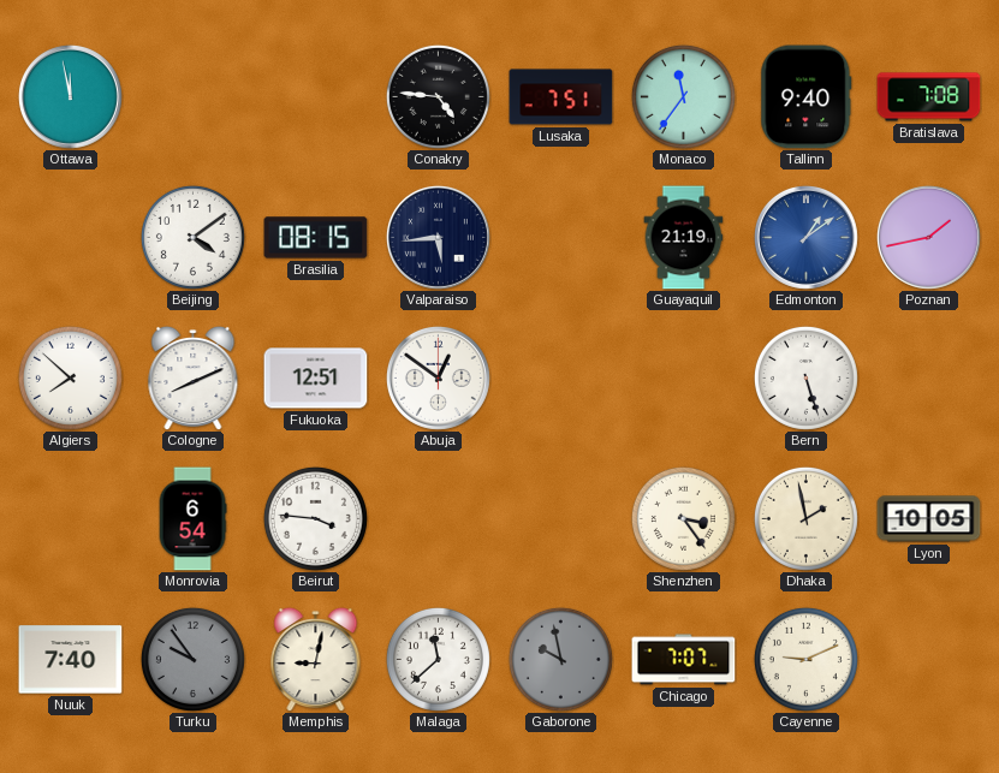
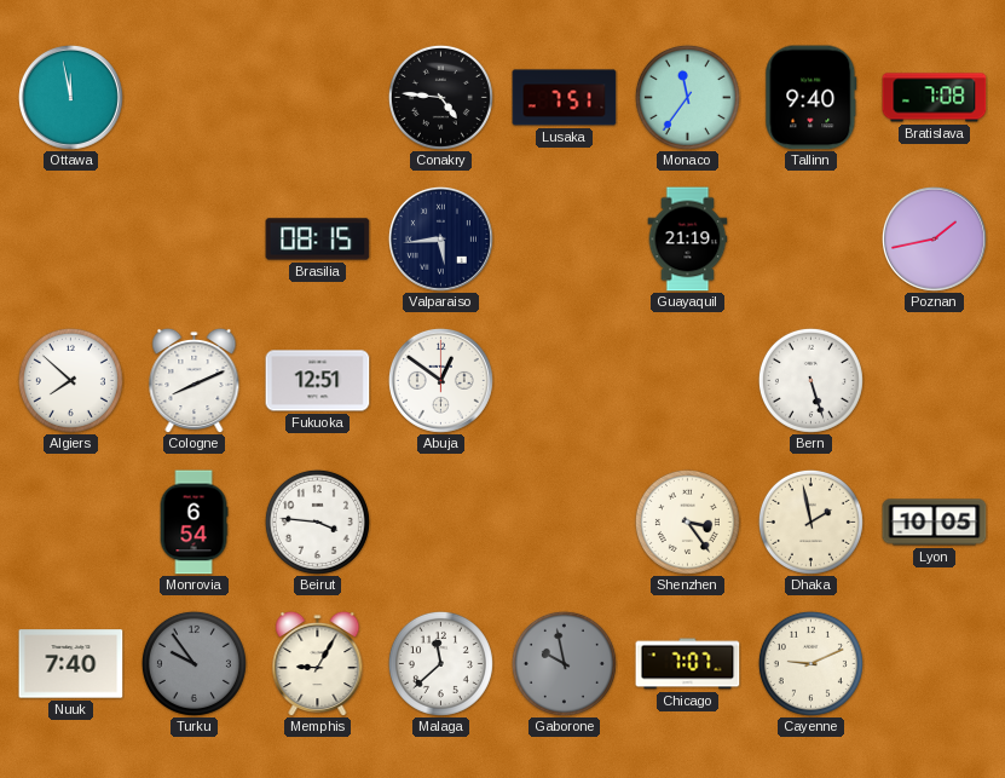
Beijing: 4:09 -> none
Edmonton: 1:09 -> none
Memphis: 9:02 -> 9:05
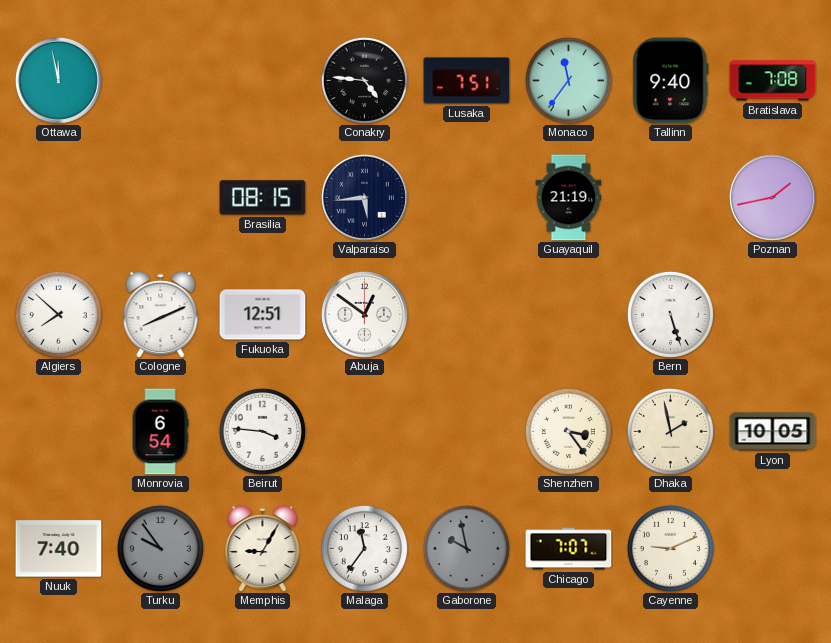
Malaga: 11:38 -> 11:36
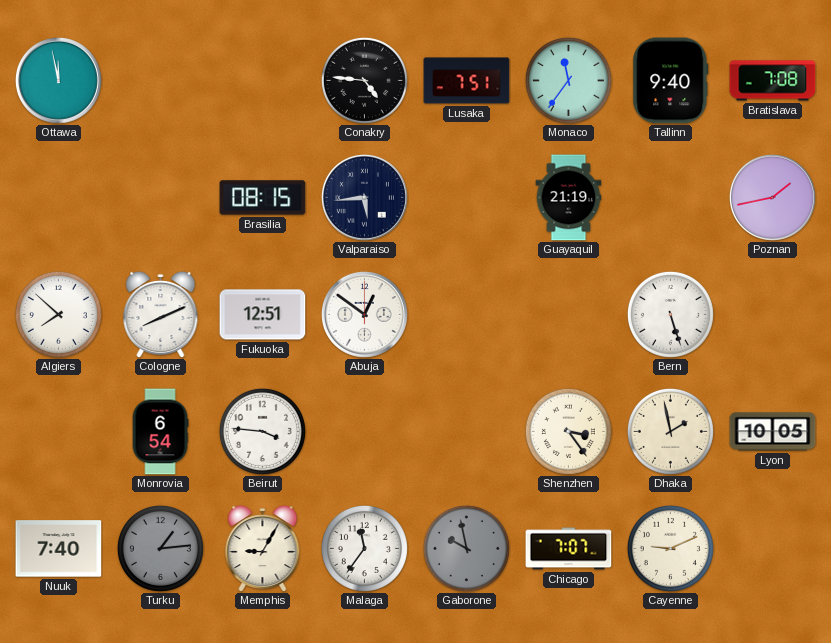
Turku: 9:54 -> 1:14
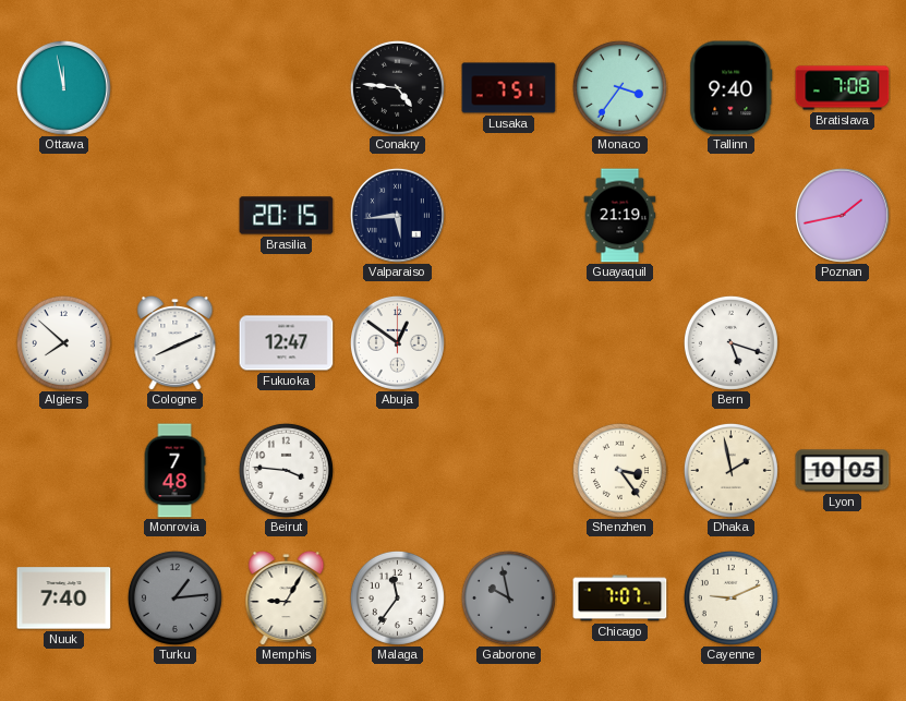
Monaco: 11:36 -> 3:36
Brasilia: 08:15 -> 20:15
Fukuoka: 12:51 -> 12:47
Bern: 5:27 -> 5:18
Monrovia: 6:54 -> 7:48
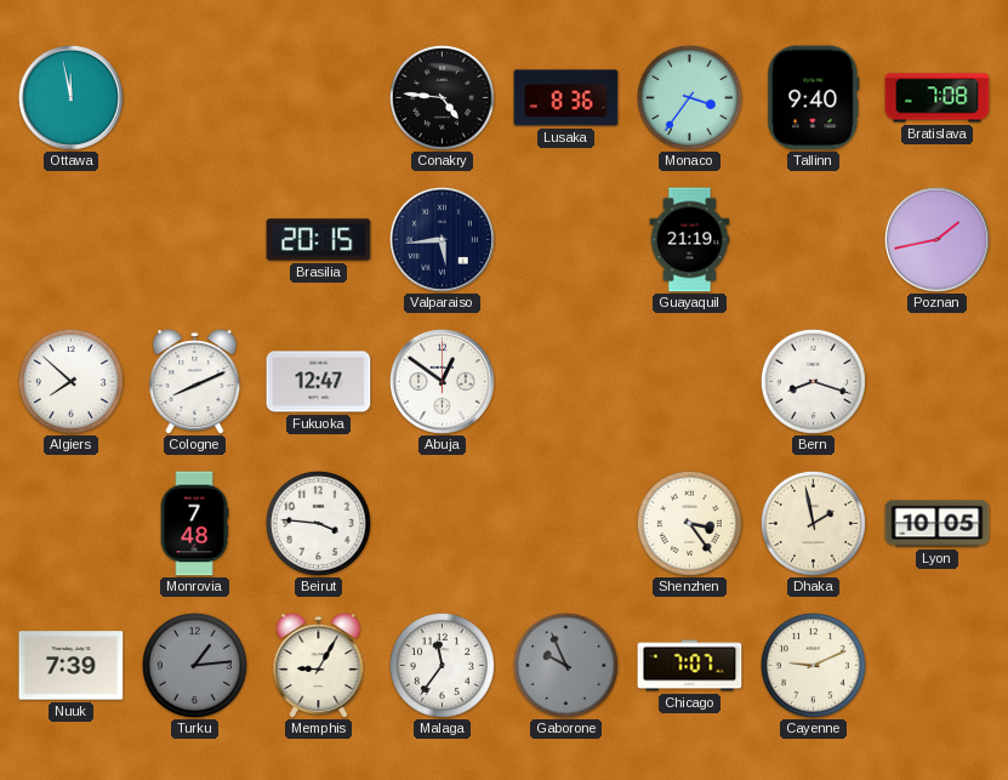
Lusaka: 7:51 -> 8:36
Bern: 5:18 -> 8:18
Nuuk: 7:40 -> 7:39
Gaborone: 9:58 -> 9:56
